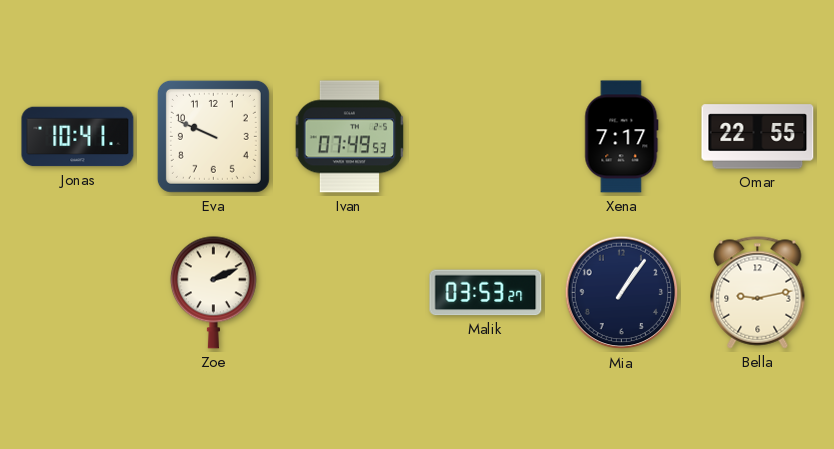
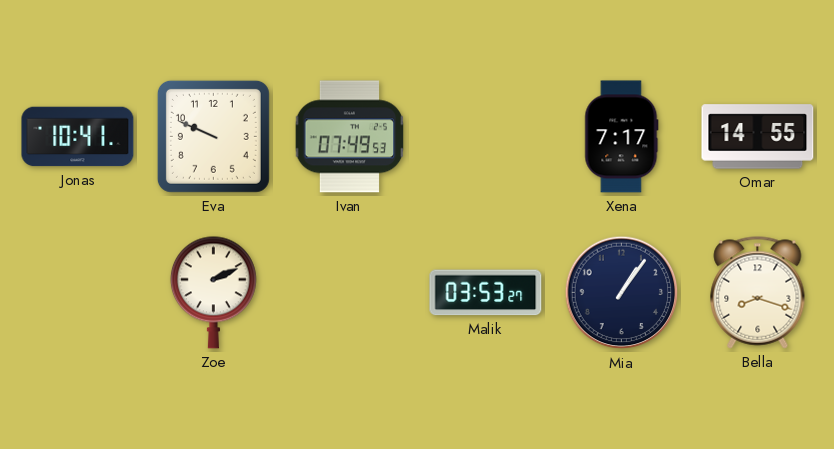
Omar: 22:55 -> 14:55
Bella: 9:13 -> 8:18
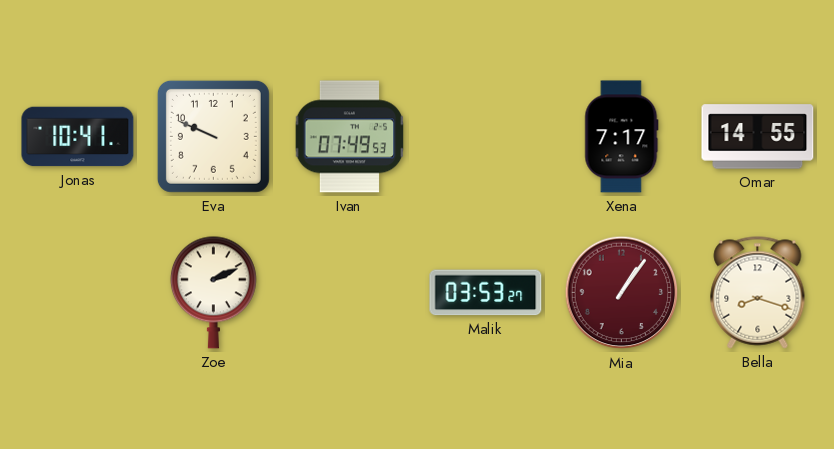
Mia dial: navy -> burgundy
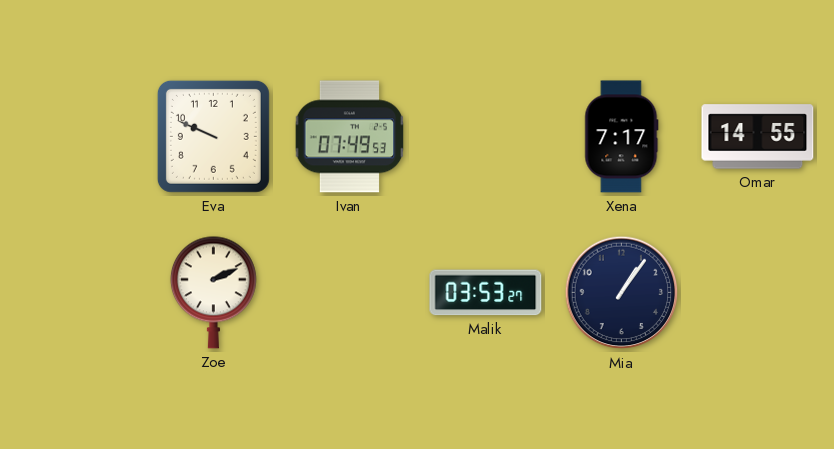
Jonas: 10:41 -> none
Mia dial: burgundy -> navy
Bella: 8:18 -> none
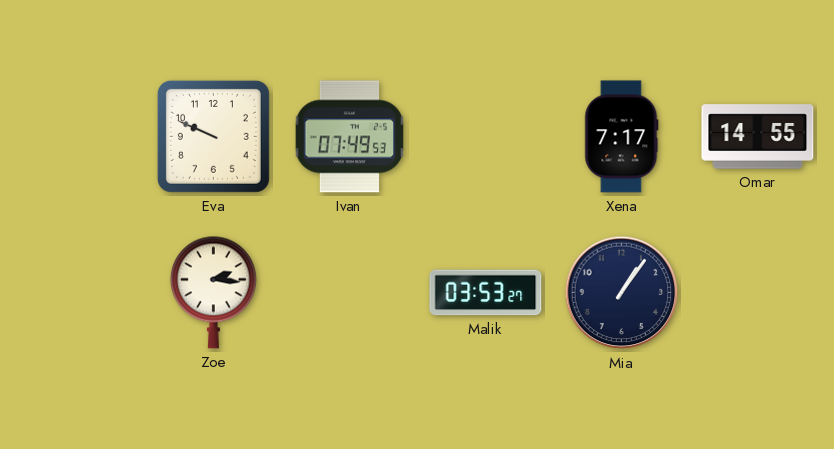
Zoe: 2:11 -> 2:16
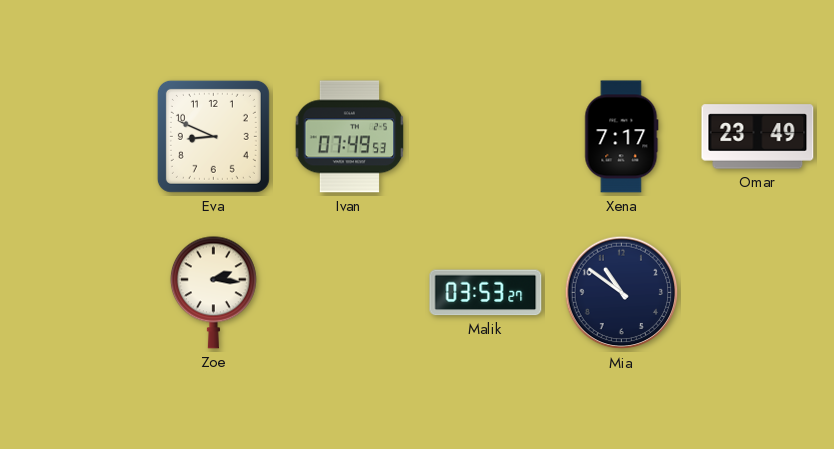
Eva: 9:49 -> 8:49
Omar: 14:55 -> 23:49
Mia: 1:06 -> 10:51
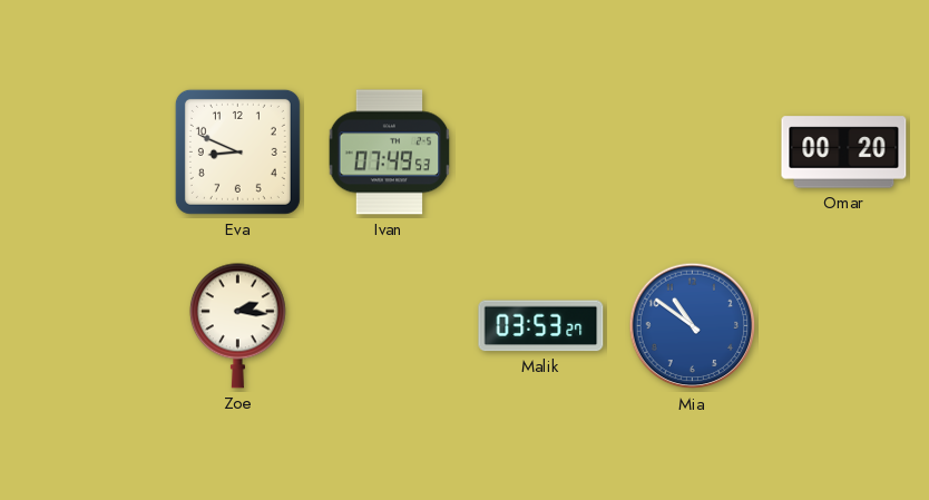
Xena: 7:17 -> none
Omar: 23:49 -> 00:20
Mia dial: navy -> blue
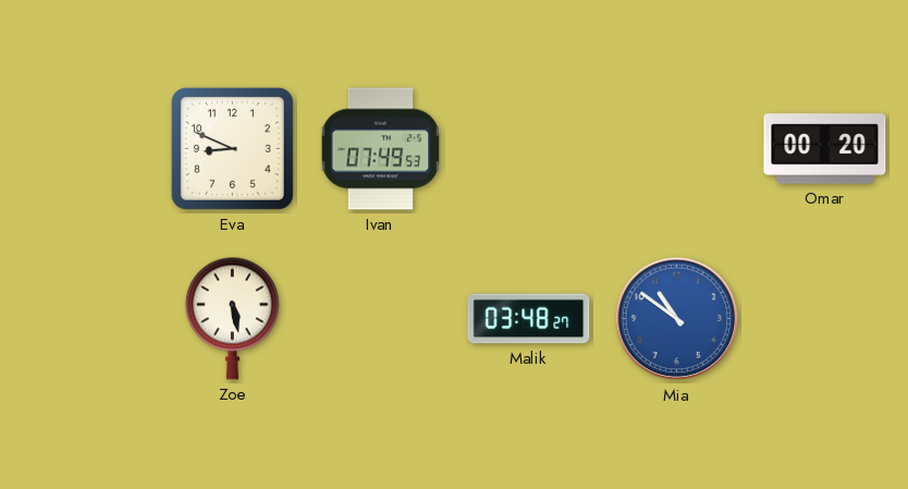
Zoe: 2:16 -> 5:28
Malik: 03:53 -> 03:48
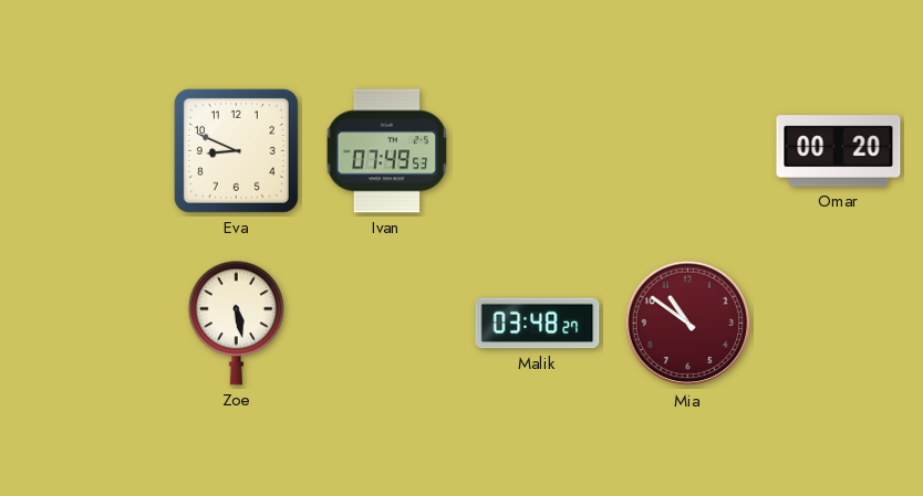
Mia dial: blue -> burgundy
